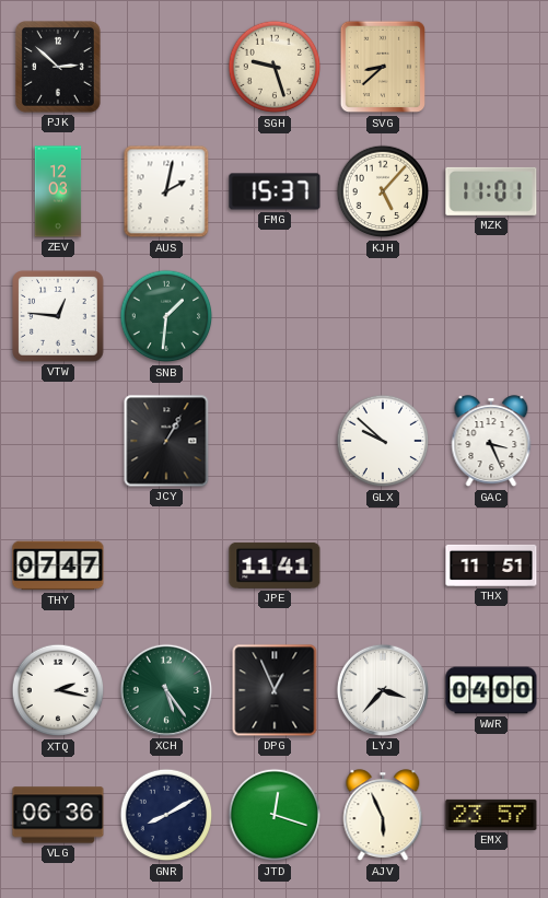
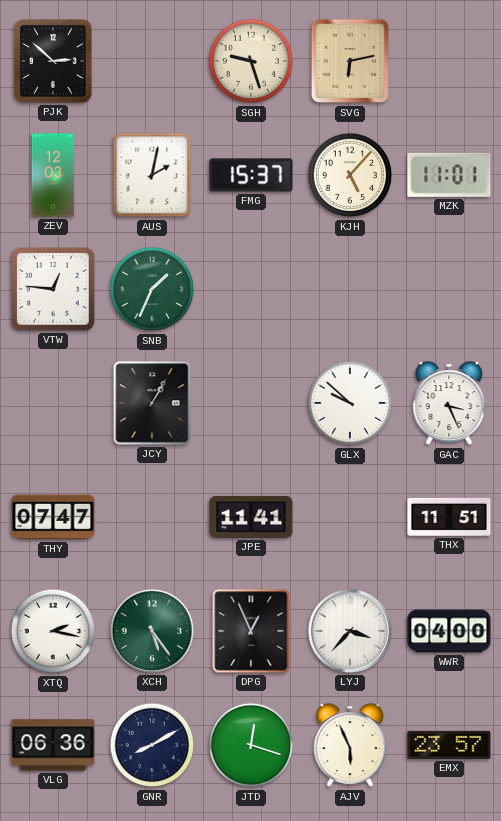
SVG: 8:38 -> 6:13
SNB: 1:31 -> 1:34
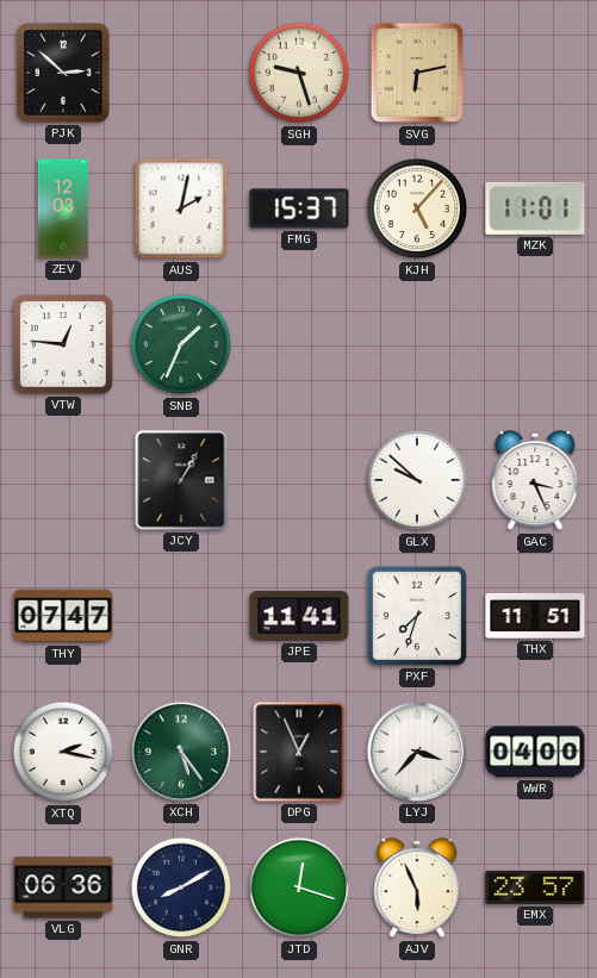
PXF: none -> 7:33
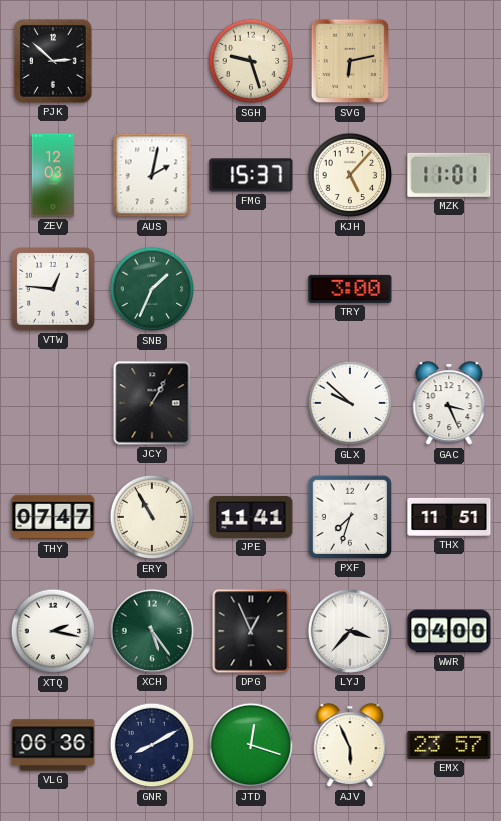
TRY: none -> 3:00
ERY: none -> 10:55
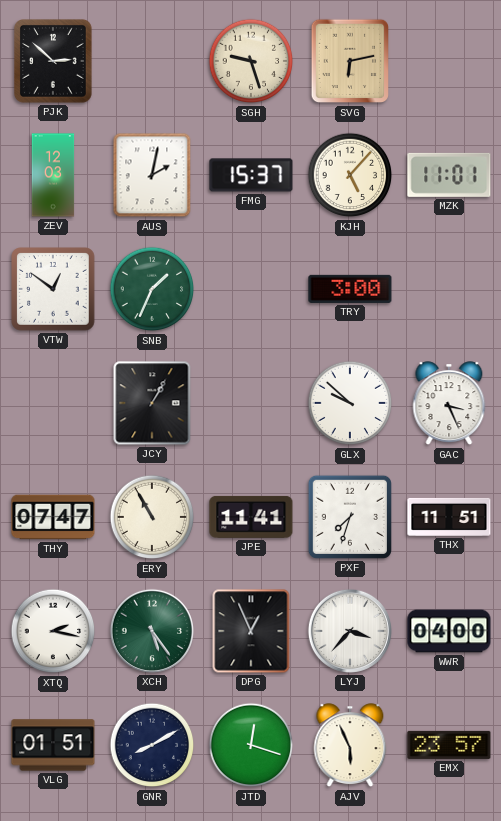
VTW: 12:46 -> 12:51
VLG: 06:36 -> 01:51
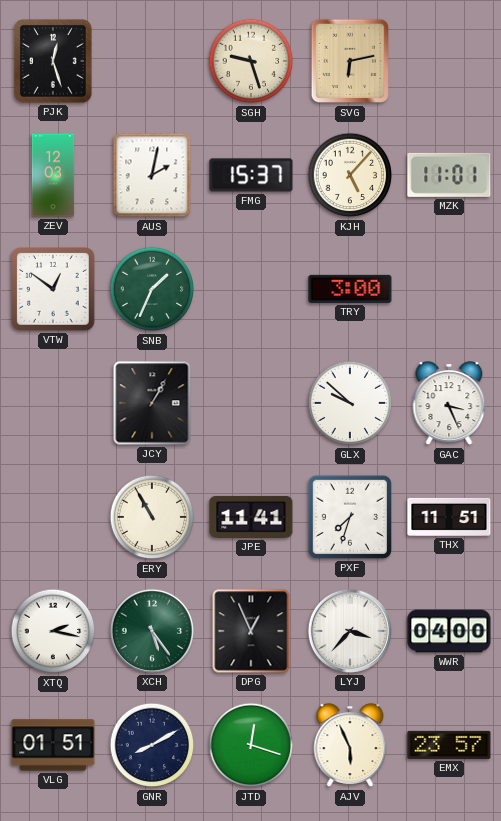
PJK: 2:52 -> 12:27
THY: 07:47 -> none
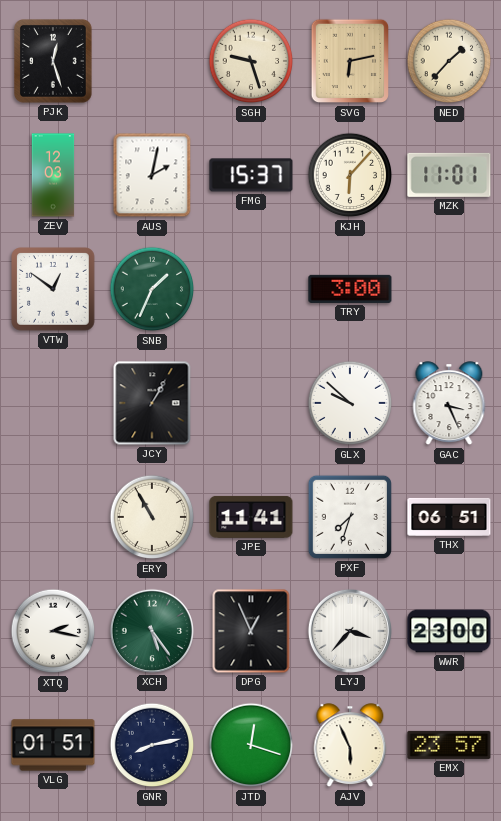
NED: none -> 1:37
KJH: 5:07 -> 6:07
THX: 11:51 -> 06:51
WWR: 04:00 -> 23:00
GNR: 8:10 -> 8:13
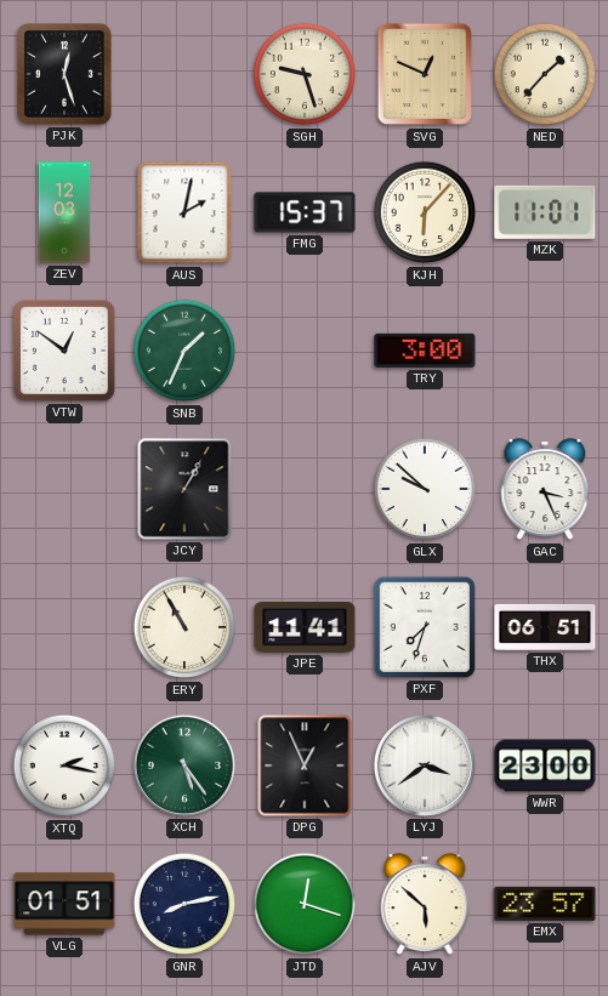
SVG: 6:13 -> 12:49
LYJ: 3:37 -> 3:39
AJV: 5:56 -> 5:52
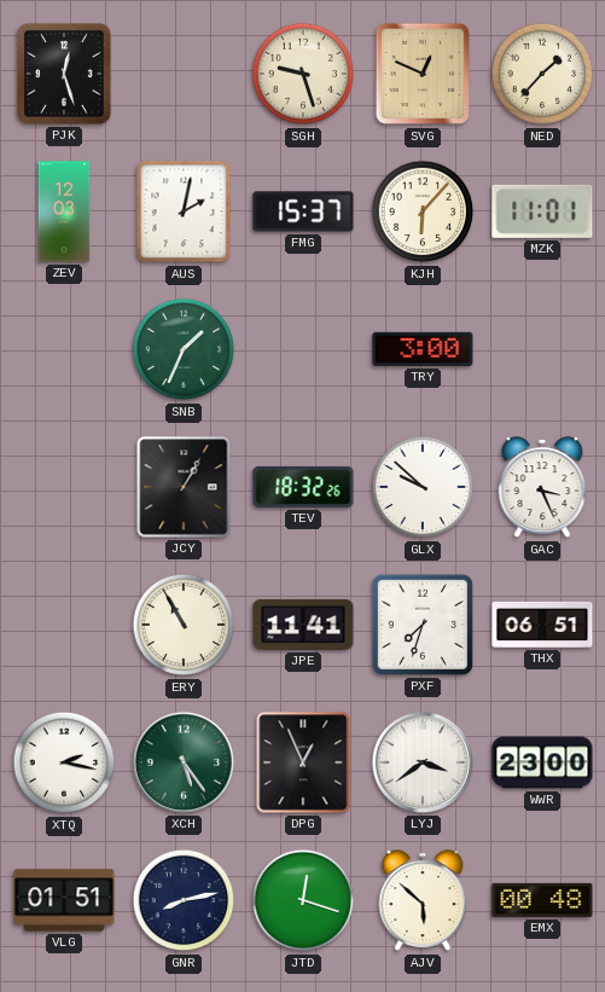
VTW: 12:51 -> none
TEV: none -> 18:32
EMX: 23:57 -> 00:48
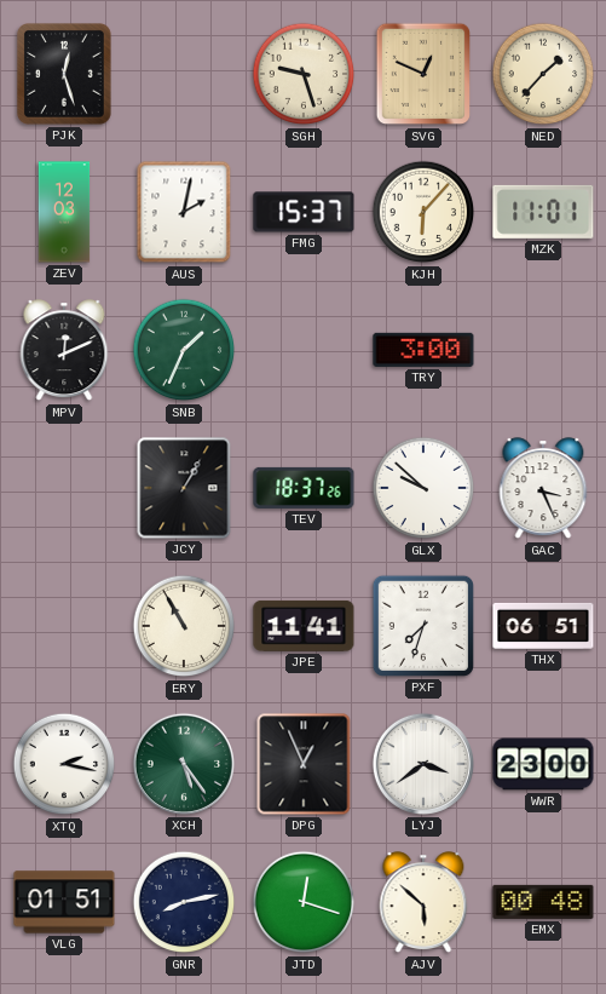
MPV: none -> 12:11
TEV: 18:32 -> 18:37
